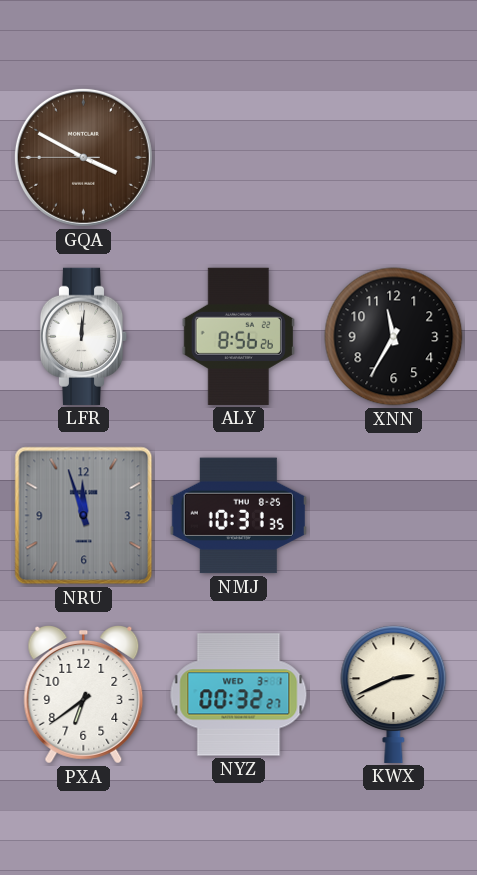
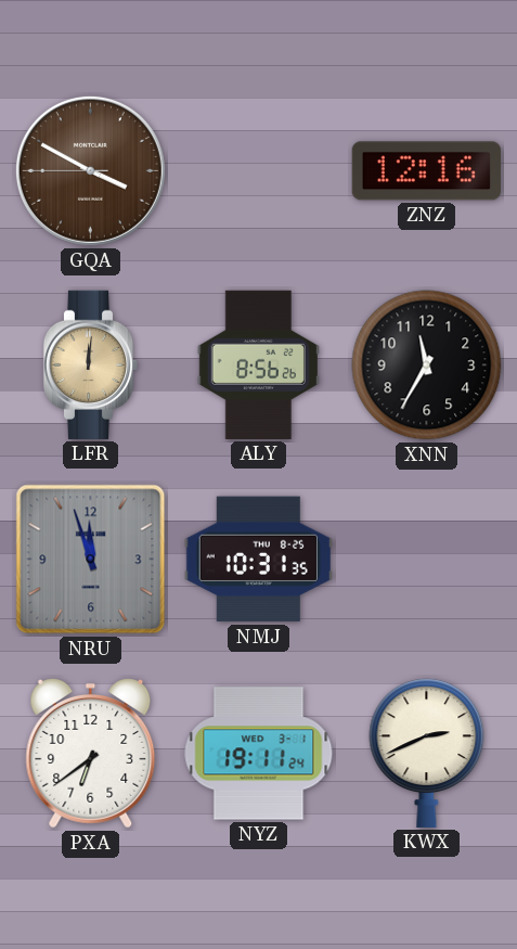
ZNZ: none -> 12:16
LFR dial: white -> champagne
NYZ: 00:32 -> 19:11
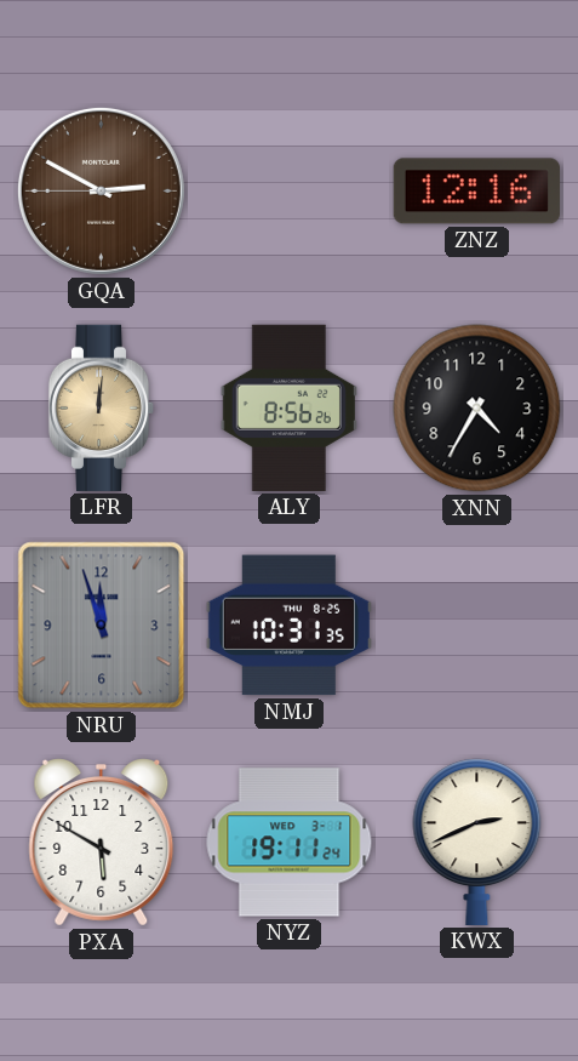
GQA: 3:49 -> 2:49
XNN: 11:35 -> 4:35
PXA: 6:39 -> 5:50
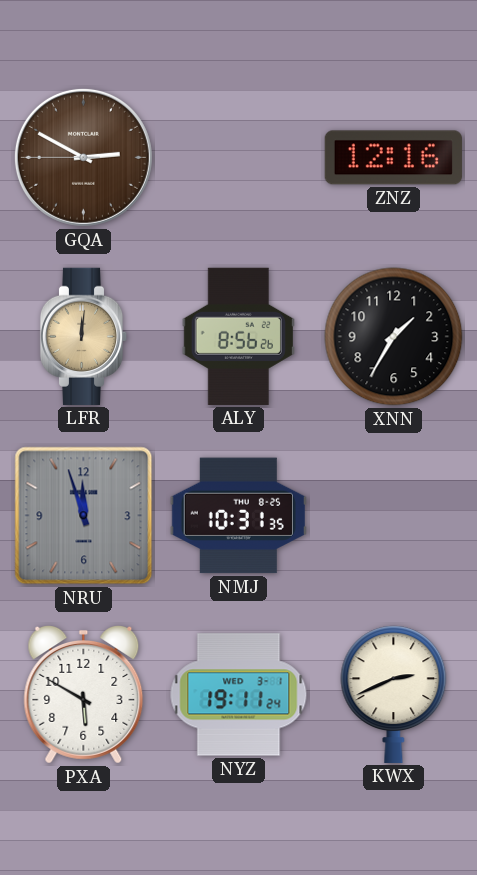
XNN: 4:35 -> 1:35
